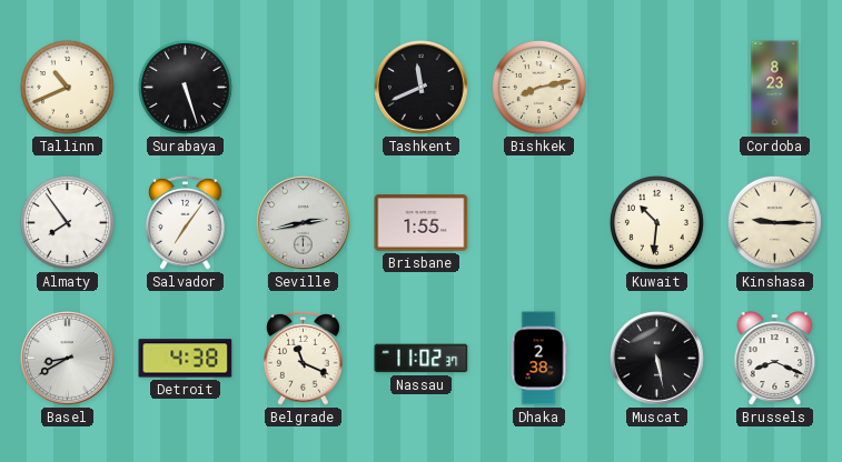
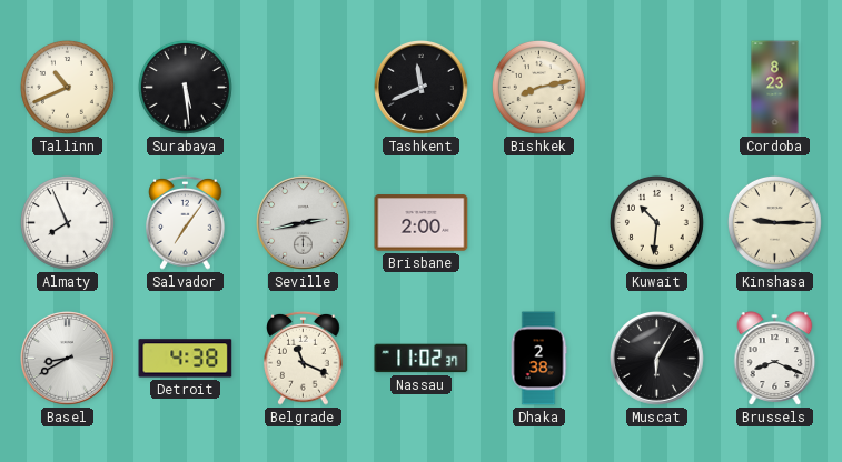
Surabaya: 5:27 -> 5:29
Almaty: 7:54 -> 7:56
Brisbane: 1:55 -> 2:00
Muscat: 5:28 -> 6:05
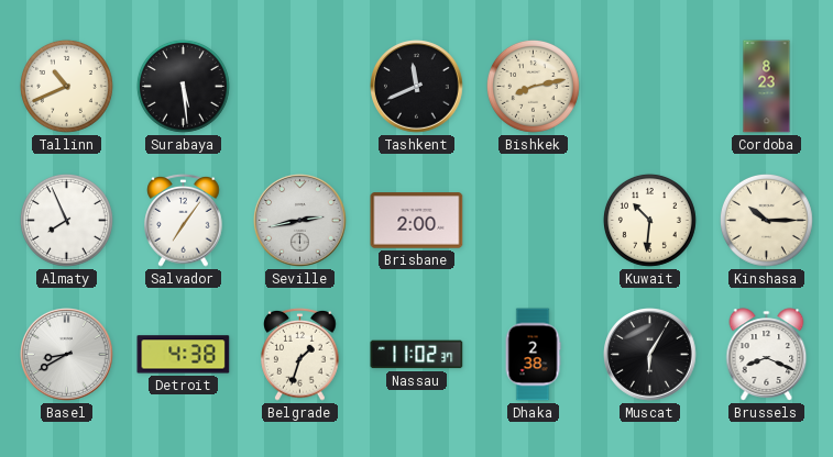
Kinshasa: 9:15 -> 10:15
Belgrade: 11:19 -> 1:33
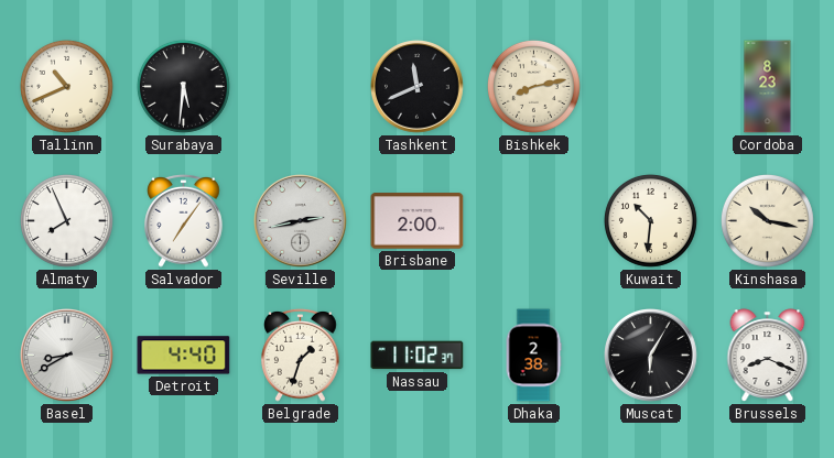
Surabaya: 5:29 -> 5:31
Kinshasa: 10:15 -> 10:17
Detroit: 4:38 -> 4:40
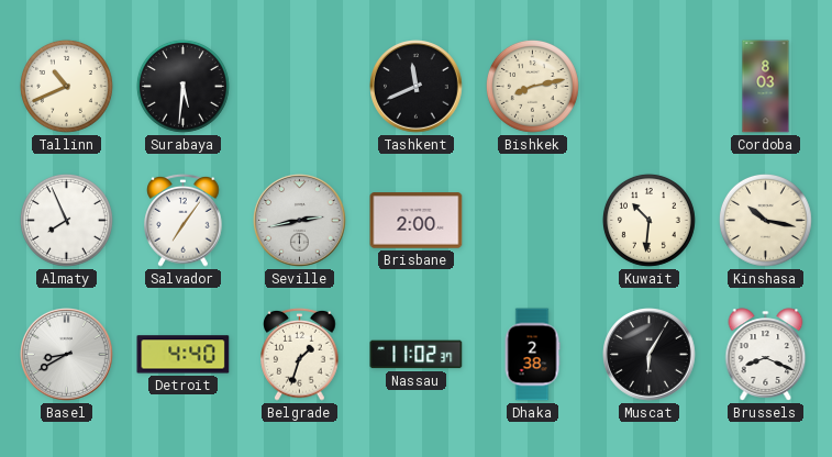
Cordoba: 8:23 -> 8:03
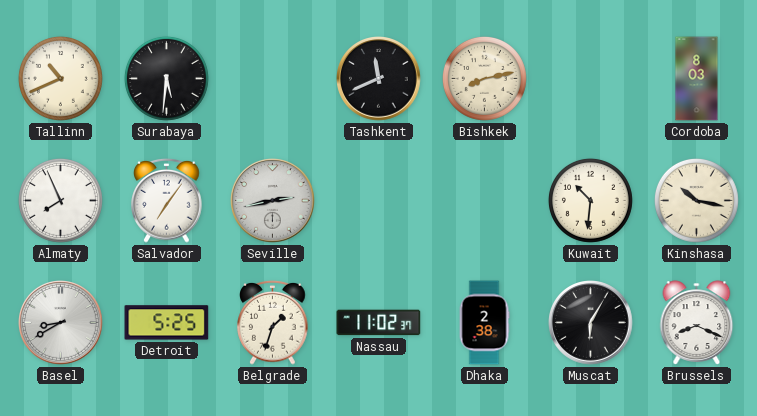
Brisbane: 2:00 -> none
Detroit: 4:40 -> 5:25
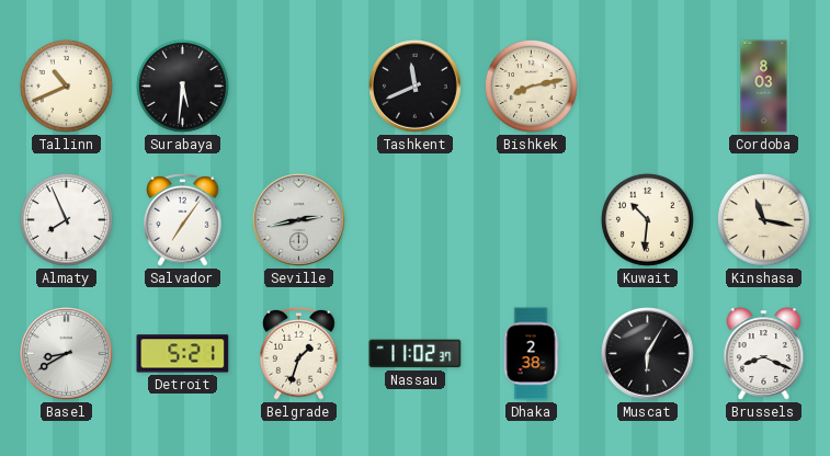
Kinshasa: 10:17 -> 11:17
Detroit: 5:25 -> 5:21
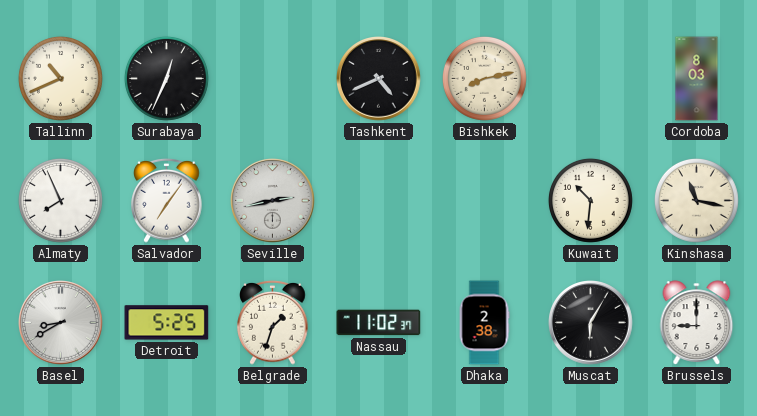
Surabaya: 5:31 -> 12:34
Tashkent: 11:41 -> 4:41
Detroit: 5:21 -> 5:25
Brussels: 8:19 -> 9:00
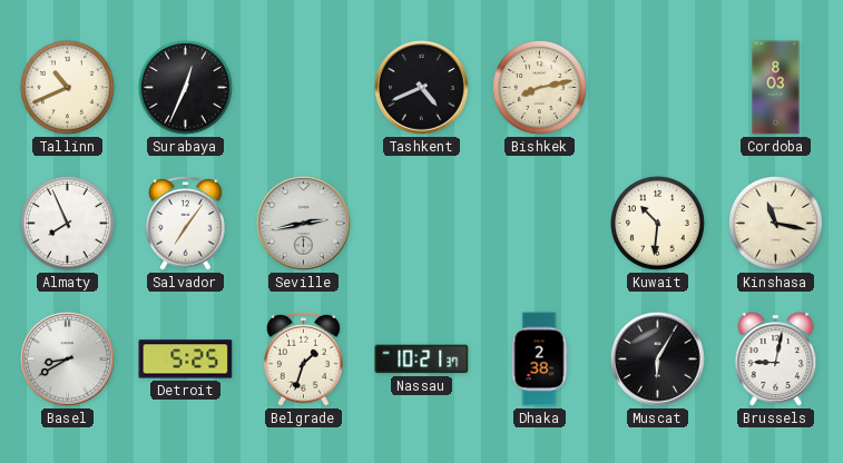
Nassau: 11:02 -> 10:21
Brussels: 9:00 -> 9:02
